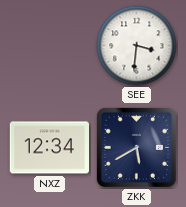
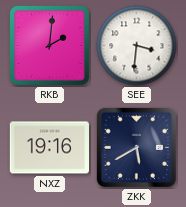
RKB: none -> 2:01
NXZ: 12:34 -> 19:16
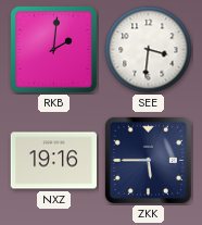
ZKK: 5:40 -> 5:45
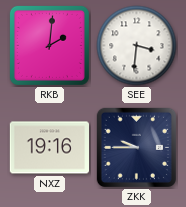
ZKK: 5:45 -> 9:45
